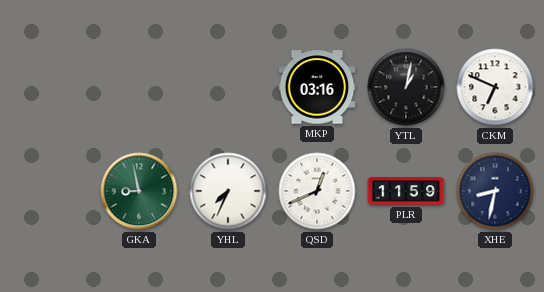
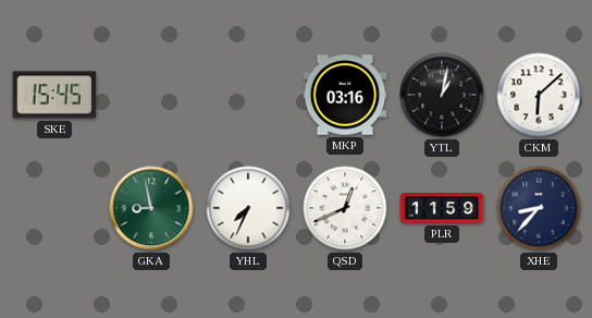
SKE: none -> 15:45
CKM: 6:49 -> 6:08
XHE: 8:32 -> 8:37
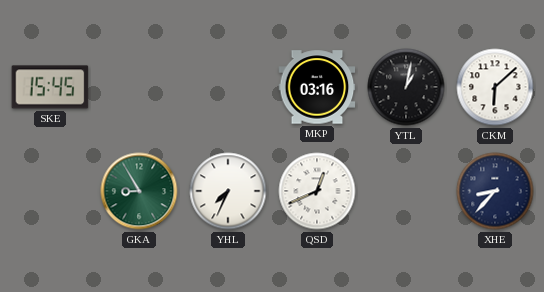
GKA: 8:58 -> 8:55
PLR: 11:59 -> none
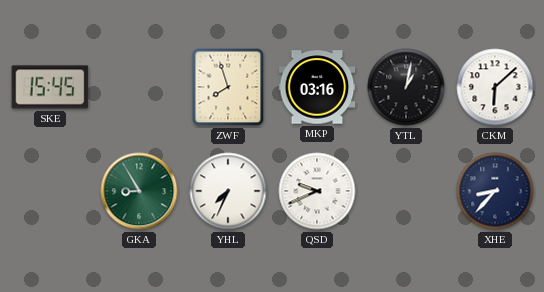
ZWF: none -> 7:57
QSD: 12:41 -> 9:41
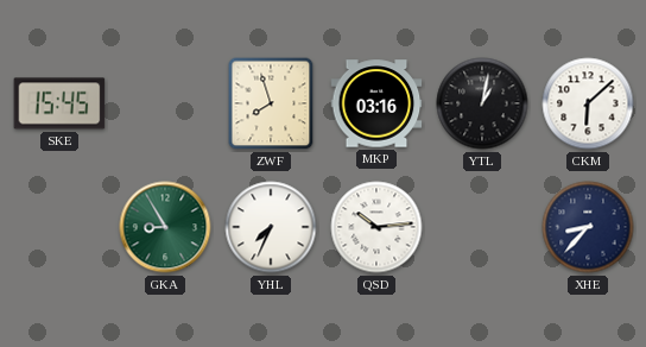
QSD: 9:41 -> 10:14
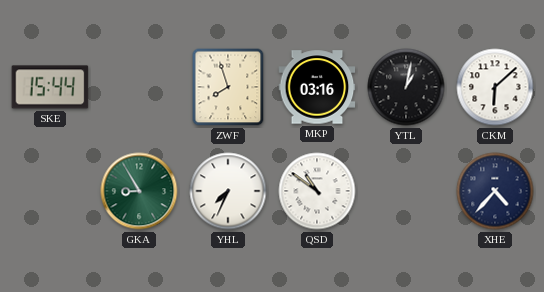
SKE: 15:45 -> 15:44
QSD: 10:14 -> 10:51
XHE: 8:37 -> 4:37
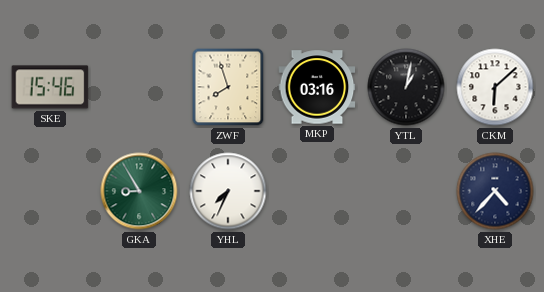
SKE: 15:44 -> 15:46
QSD: 10:51 -> none
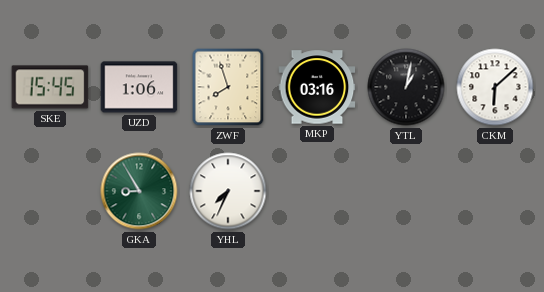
SKE: 15:46 -> 15:45
UZD: none -> 1:06
XHE: 4:37 -> none
